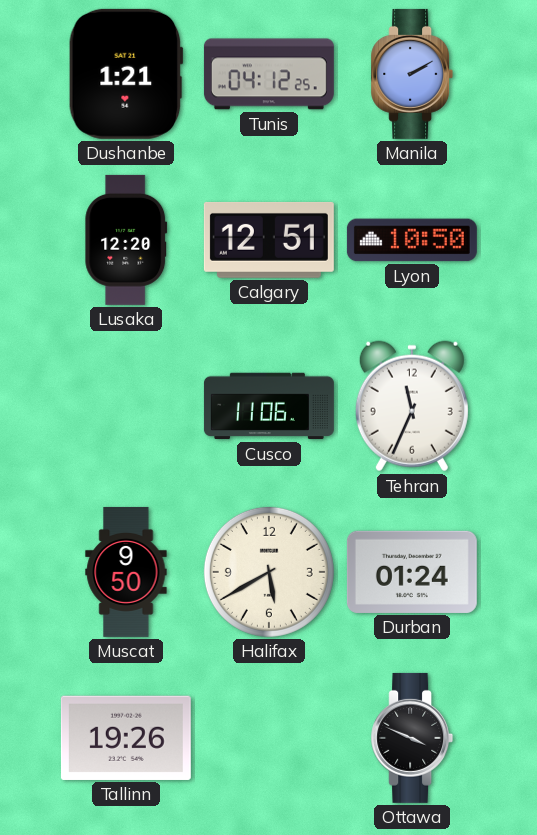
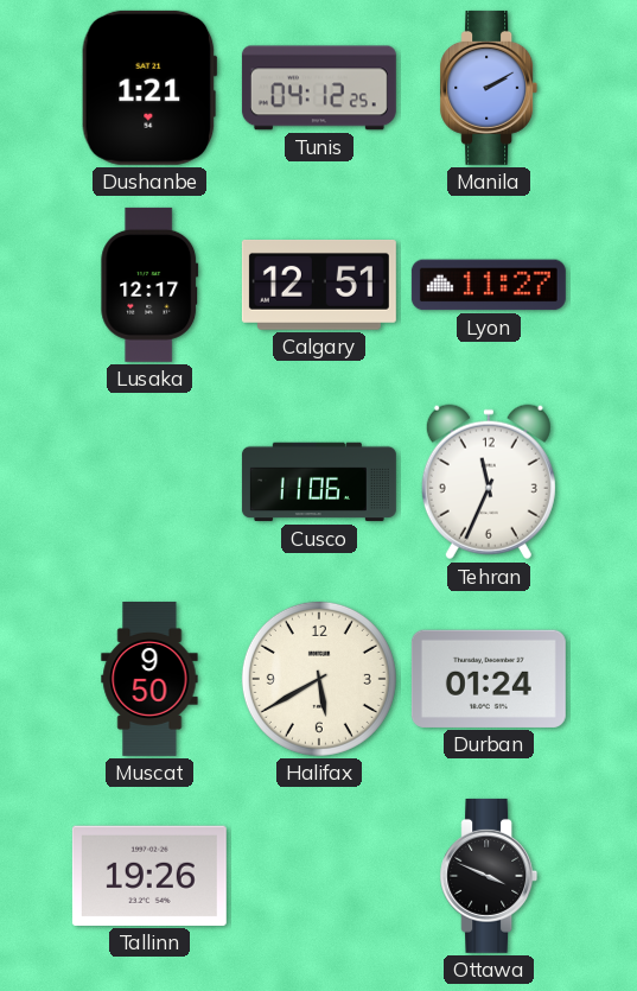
Lusaka: 12:20 -> 12:17
Lyon: 10:50 -> 11:27
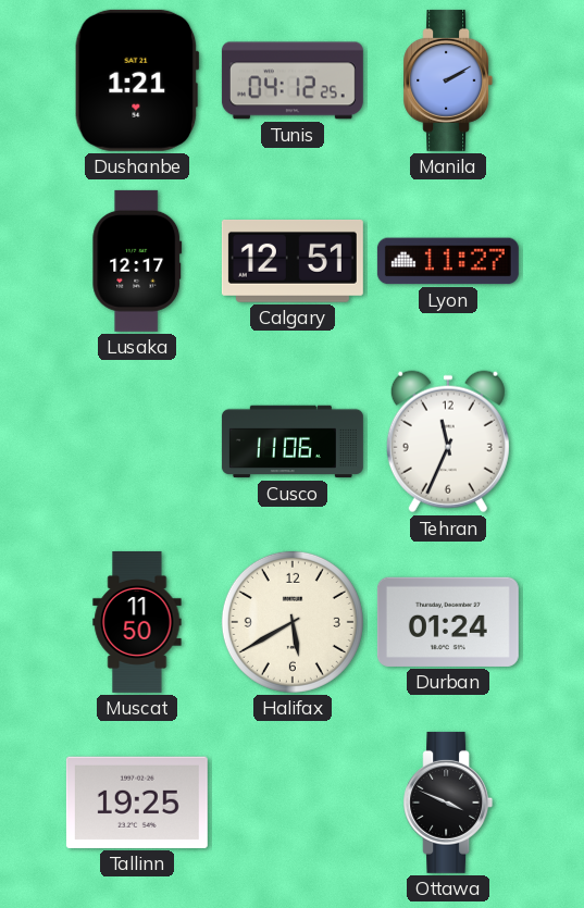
Muscat: 9:50 -> 11:50
Tallinn: 19:26 -> 19:25
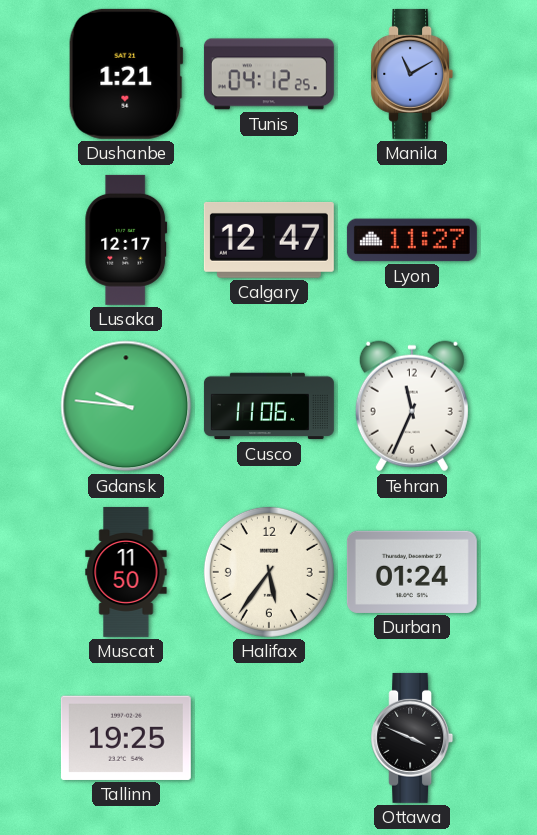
Manila: 2:10 -> 11:10
Calgary: 12:51 -> 12:47
Gdansk: none -> 9:46
Halifax: 5:40 -> 5:36
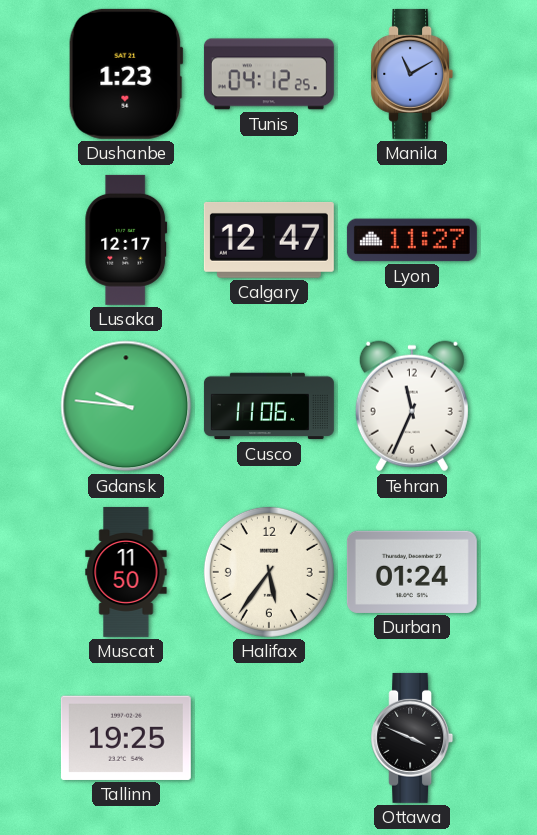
Dushanbe: 1:21 -> 1:23
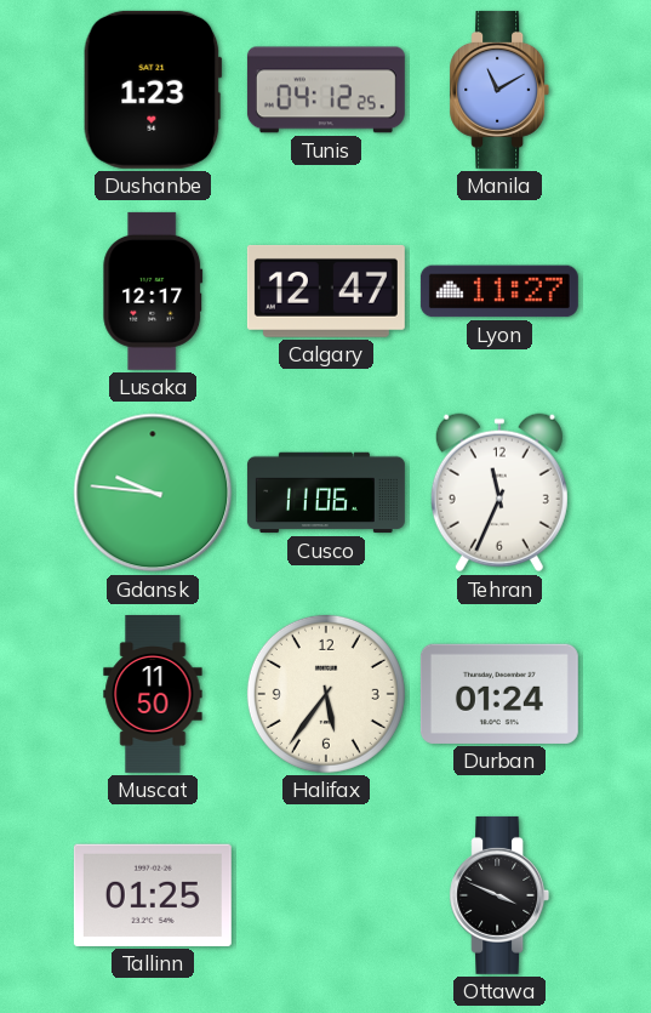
Tallinn: 19:25 -> 01:25
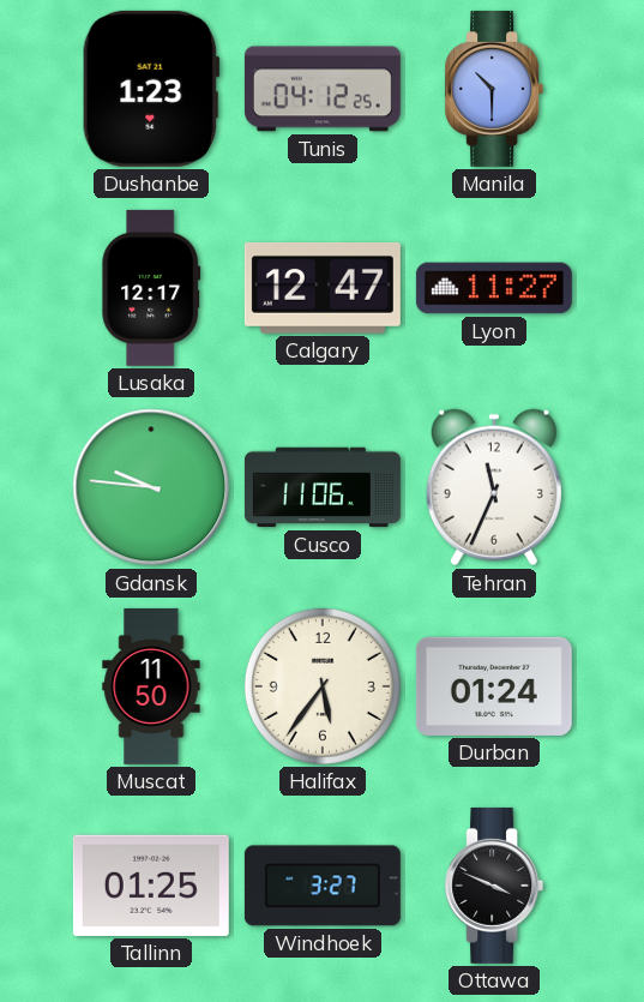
Manila: 11:10 -> 10:30
Windhoek: none -> 3:27
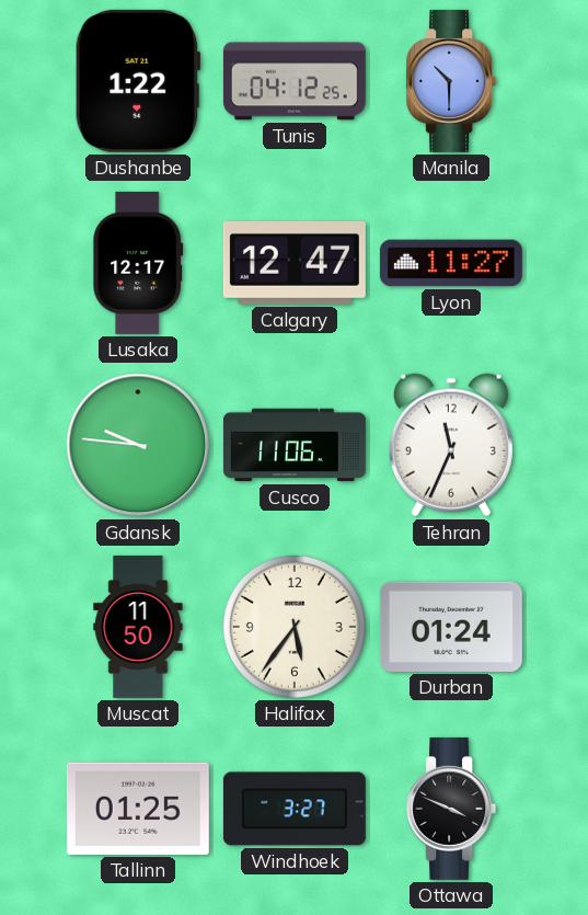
Dushanbe: 1:23 -> 1:22
